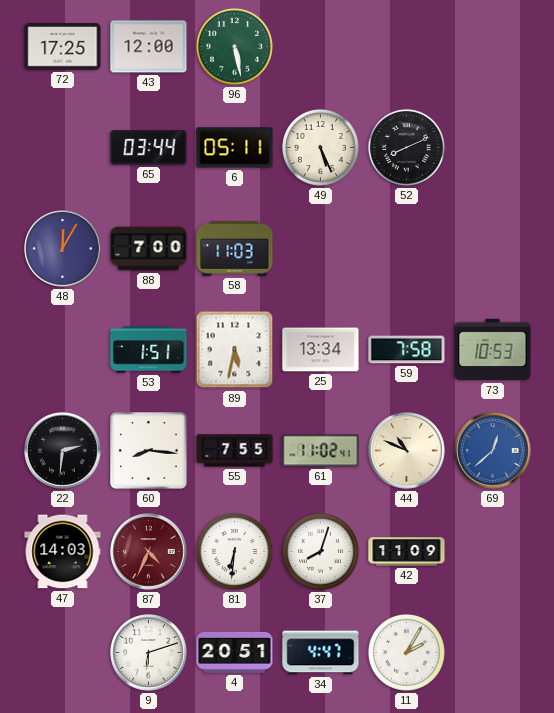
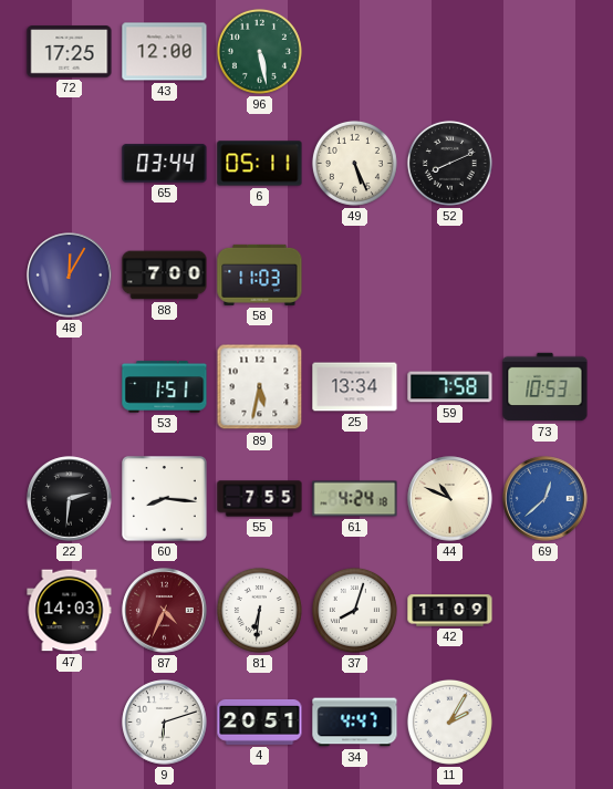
61: 11:02 -> 4:24
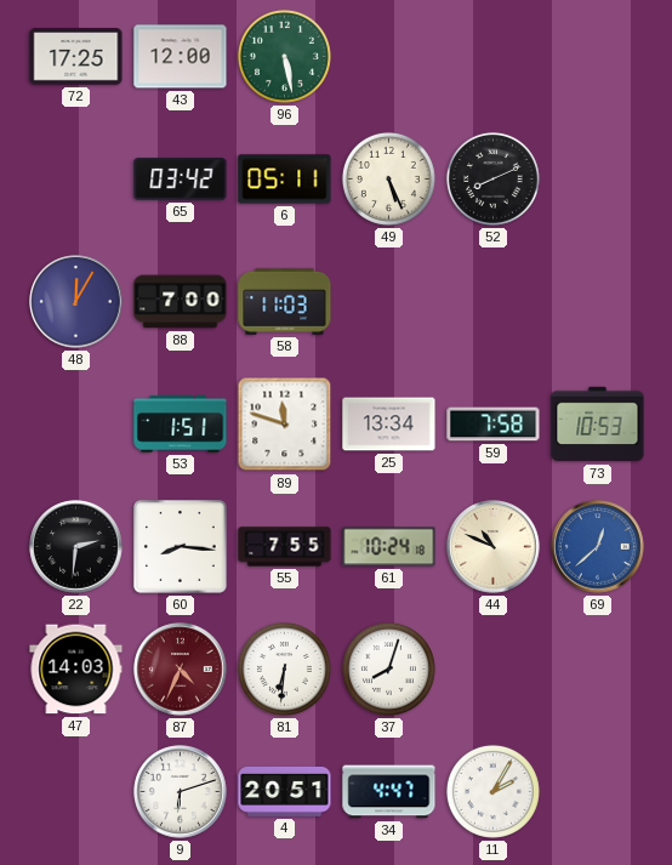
65: 03:44 -> 03:42
89: 5:32 -> 11:48
61: 4:24 -> 10:24
42: 11:09 -> none
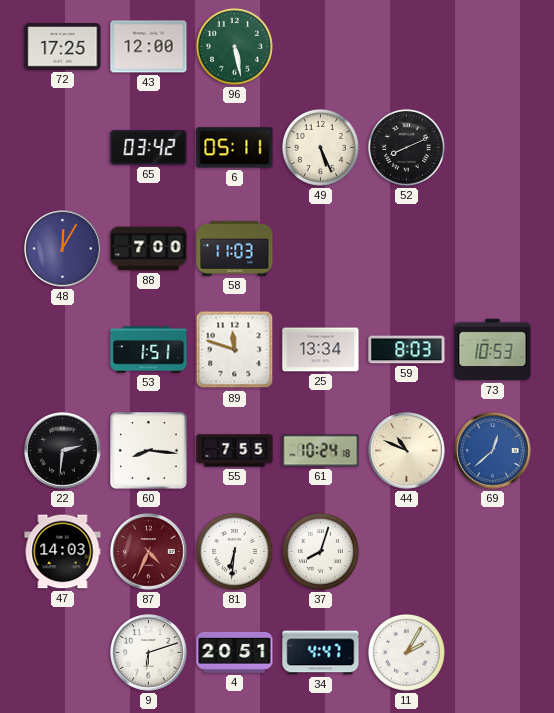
59: 7:58 -> 8:03
